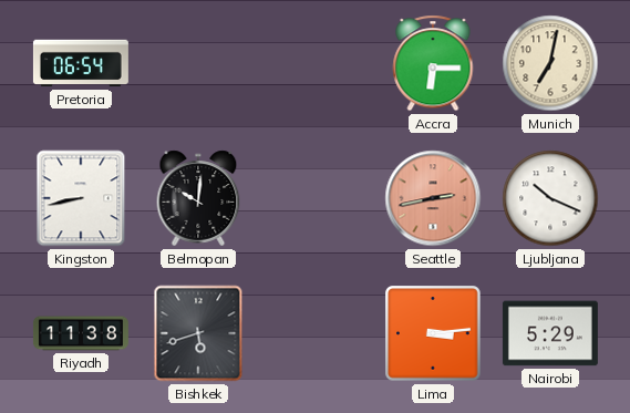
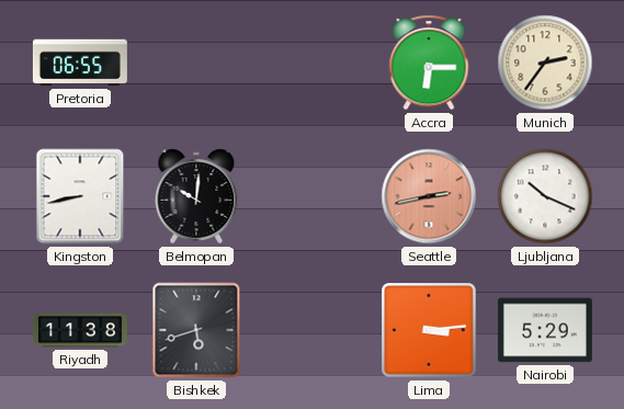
Pretoria: 06:54 -> 06:55
Munich: 7:02 -> 2:36
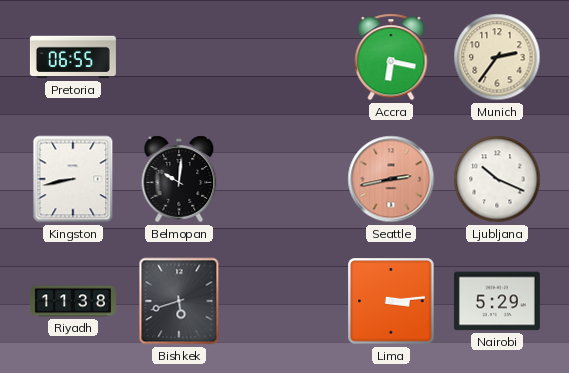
Accra: 6:15 -> 6:17
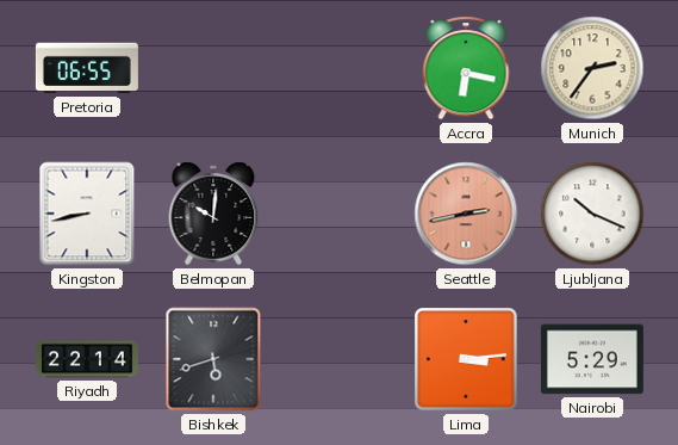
Riyadh: 11:38 -> 22:14
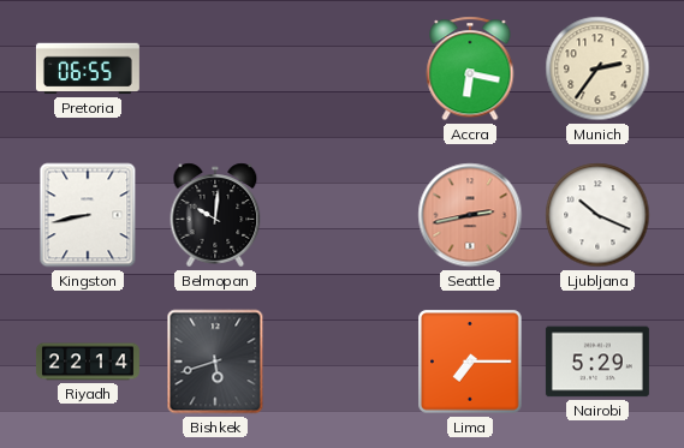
Lima: 3:14 -> 7:15
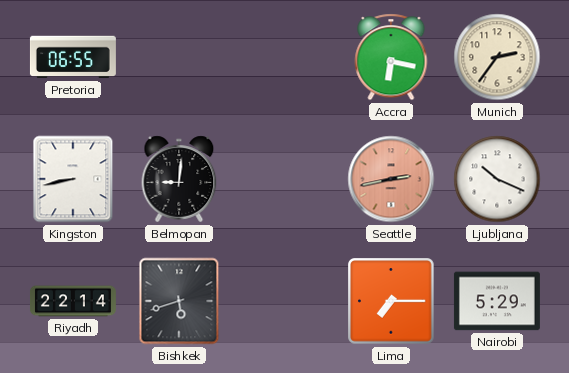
Belmopan: 10:01 -> 9:01
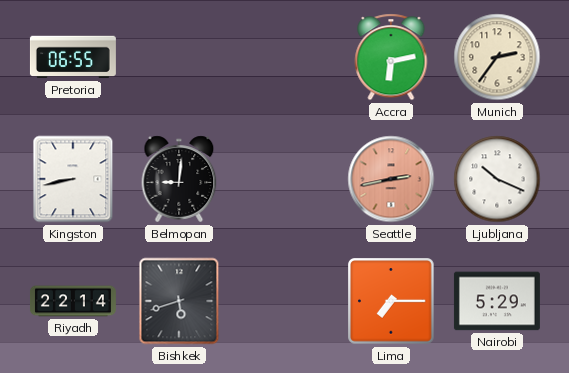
Accra: 6:17 -> 6:13
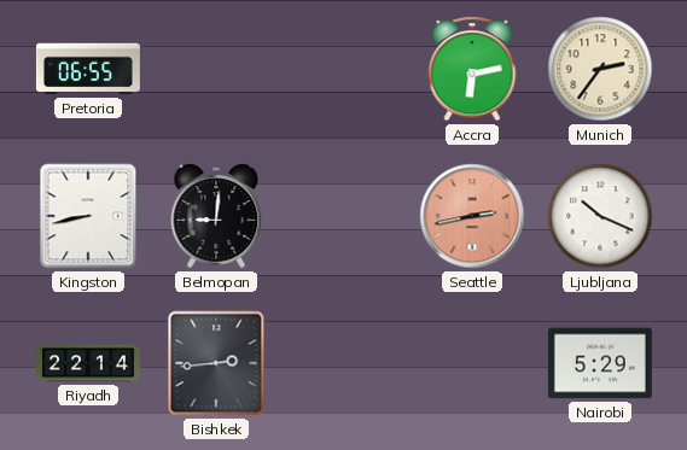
Bishkek: 5:42 -> 2:44
Lima: 7:15 -> none
